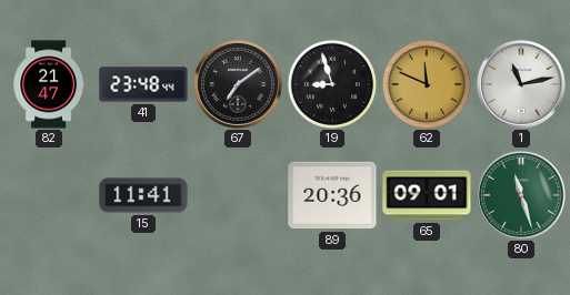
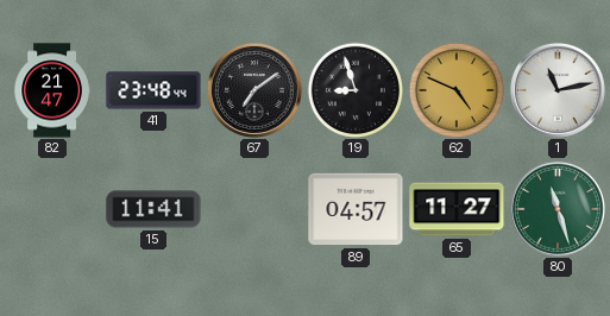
62: 11:49 -> 4:49
89: 20:36 -> 04:57
65: 09:01 -> 11:27
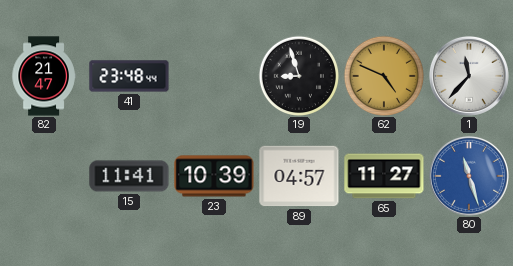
67: 7:09 -> none
1: 11:13 -> 11:37
23: none -> 10:39
80 dial: green -> blue
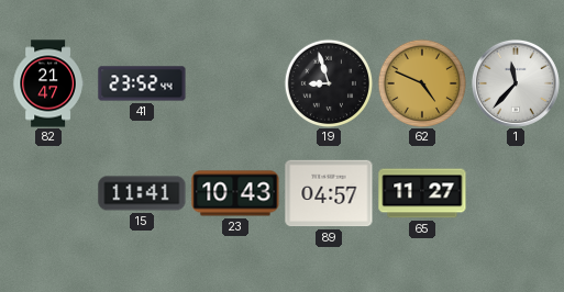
41: 23:48 -> 23:52
23: 10:39 -> 10:43
80: 11:27 -> none
